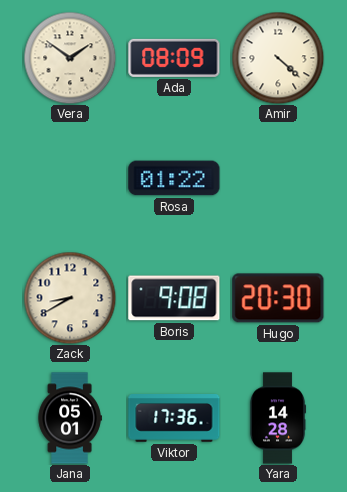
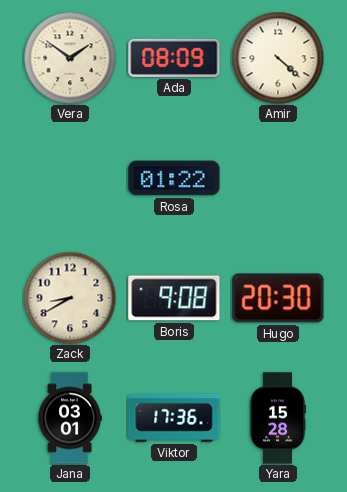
Jana: 05:01 -> 03:01
Yara: 14:28 -> 15:28
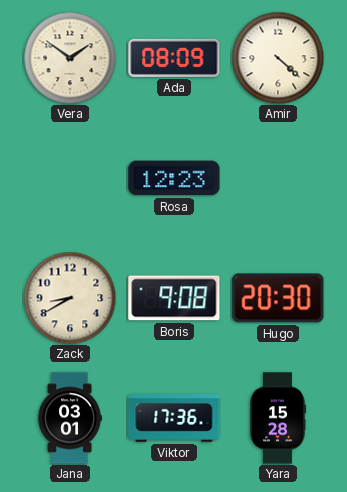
Rosa: 01:22 -> 12:23
